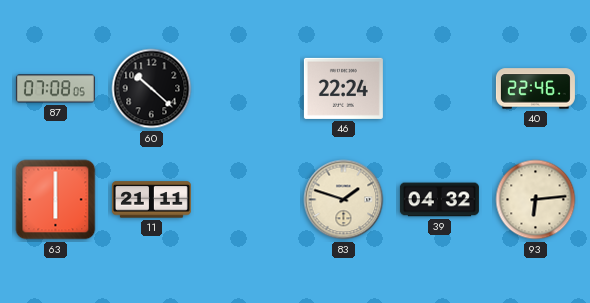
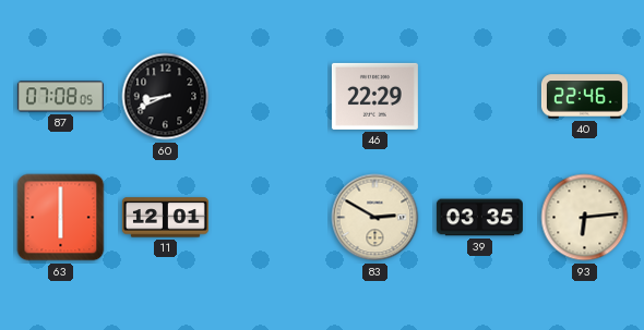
60: 10:22 -> 8:41
46: 22:24 -> 22:29
11: 21:11 -> 12:01
83: 1:48 -> 2:50
39: 04:32 -> 03:35
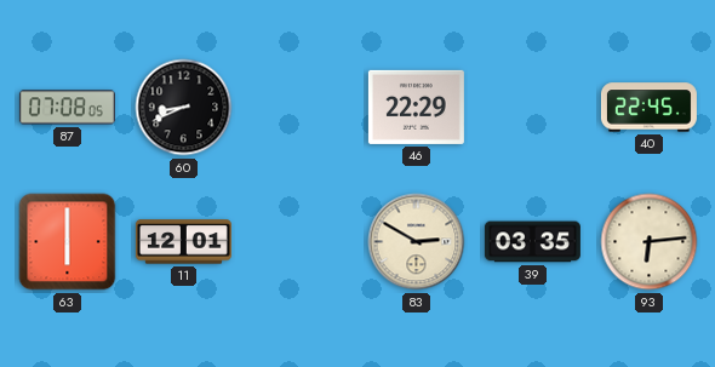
40: 22:46 -> 22:45
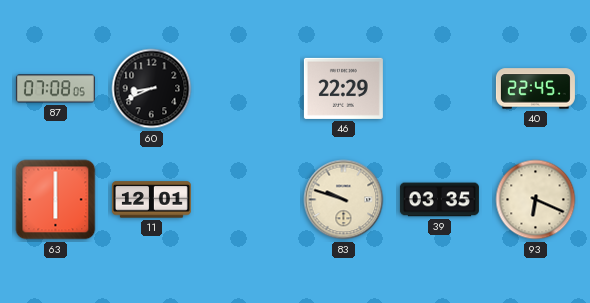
83: 2:50 -> 9:48
93: 6:14 -> 6:19
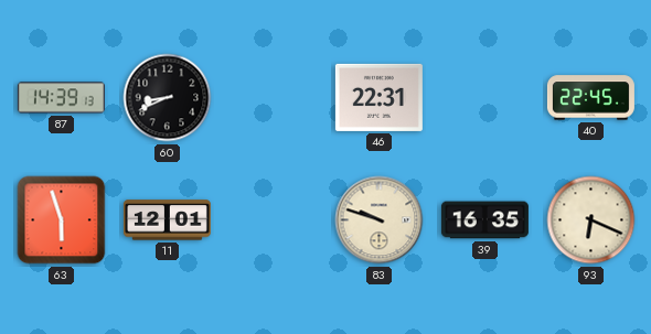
87: 07:08 -> 14:39
46: 22:29 -> 22:31
63: 6:00 -> 5:57
39: 03:35 -> 16:35
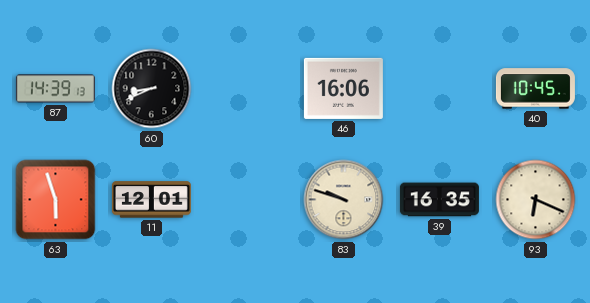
46: 22:31 -> 16:06
40: 22:45 -> 10:45
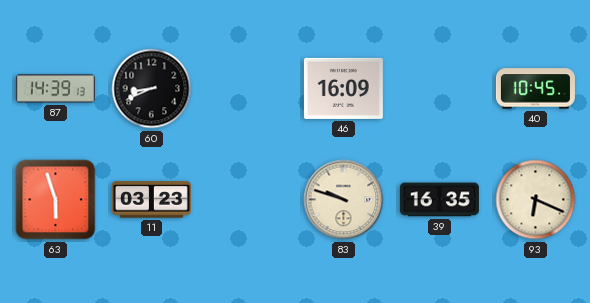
46: 16:06 -> 16:09
11: 12:01 -> 03:23
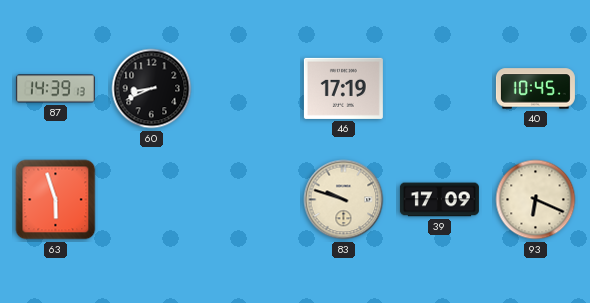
46: 16:09 -> 17:19
11: 03:23 -> none
39: 16:35 -> 17:09
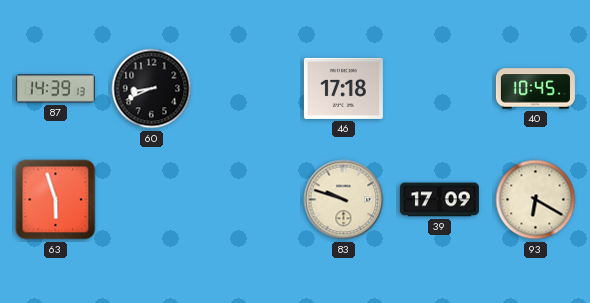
46: 17:19 -> 17:18
93: 6:19 -> 6:20
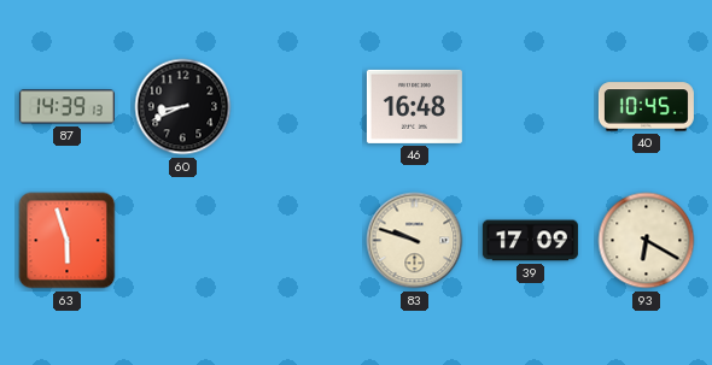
46: 17:18 -> 16:48
